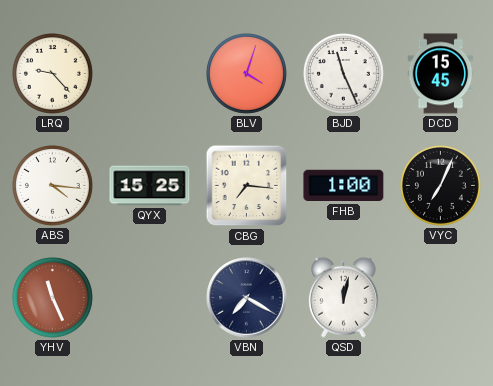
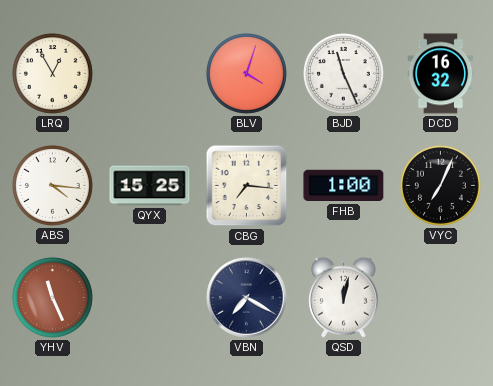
LRQ: 9:23 -> 12:55
DCD: 15:45 -> 16:32
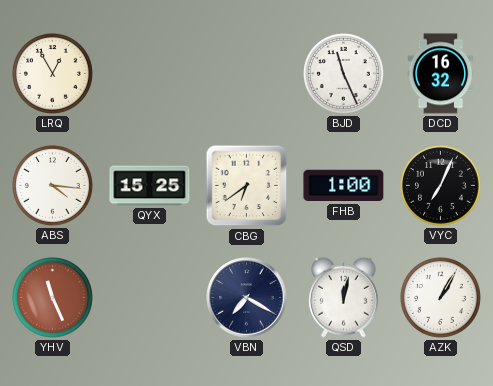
BLV: 4:03 -> none
CBG: 7:16 -> 6:39
AZK: none -> 1:05
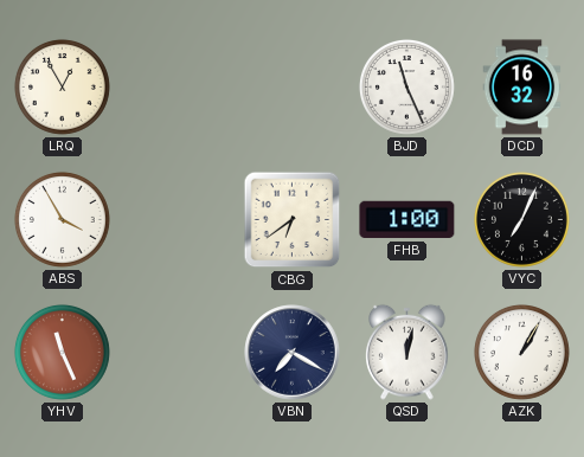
ABS: 4:16 -> 3:55
QYX: 15:25 -> none
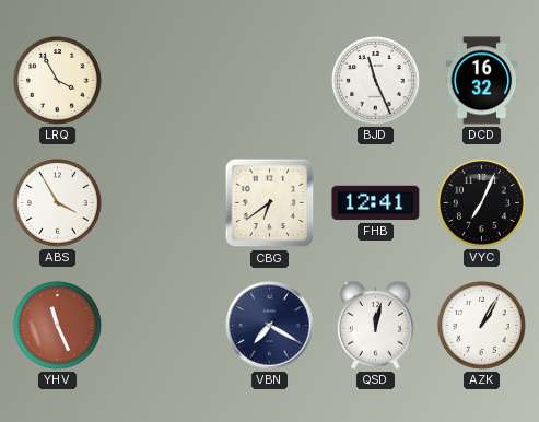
LRQ: 12:55 -> 3:55
FHB: 1:00 -> 12:41
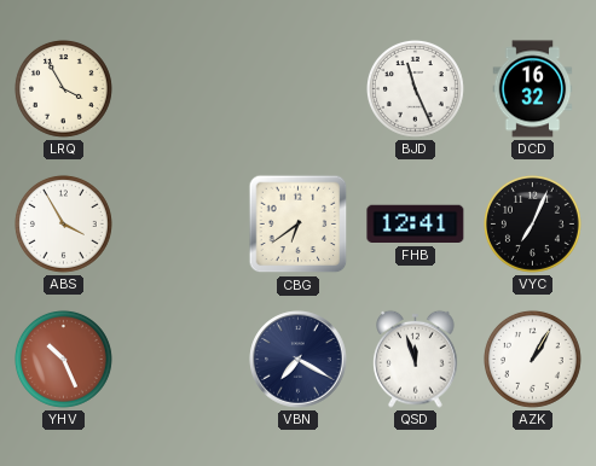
YHV: 11:26 -> 10:26
QSD: 12:02 -> 11:57
